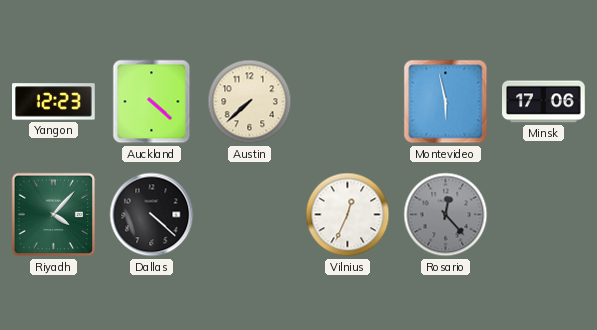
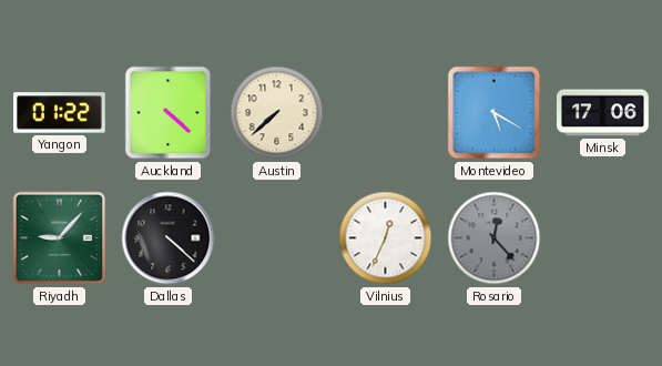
Yangon: 12:23 -> 01:22
Montevideo: 5:58 -> 5:20
Riyadh: 4:07 -> 9:07
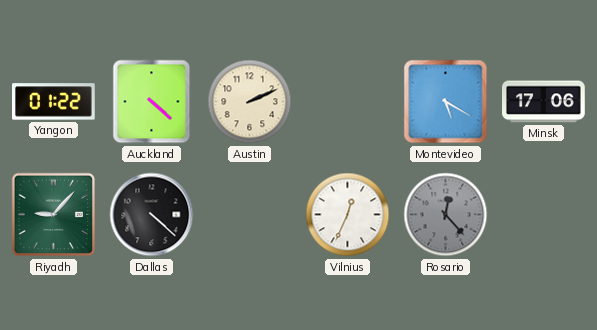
Austin: 7:38 -> 2:11
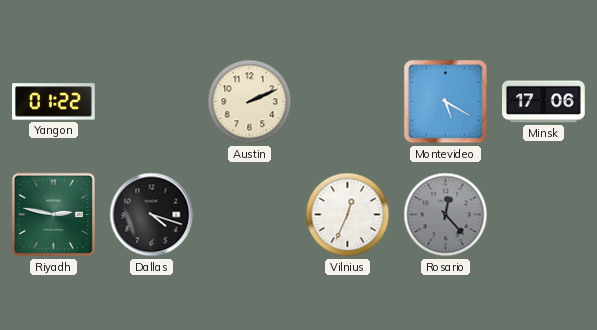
Auckland: 4:22 -> none
Riyadh: 9:07 -> 2:47
Dallas: 4:22 -> 4:18
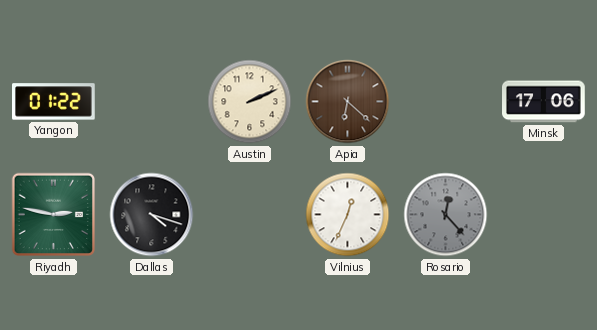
Apia: none -> 6:22
Montevideo: 5:20 -> none
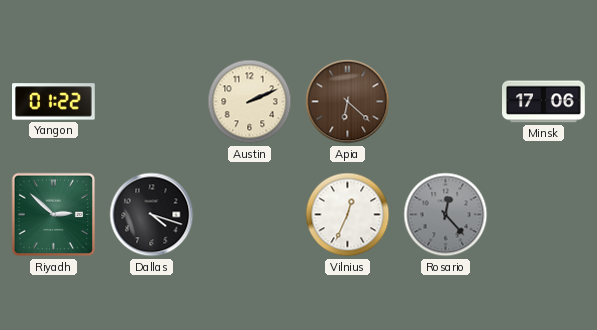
Riyadh: 2:47 -> 2:52
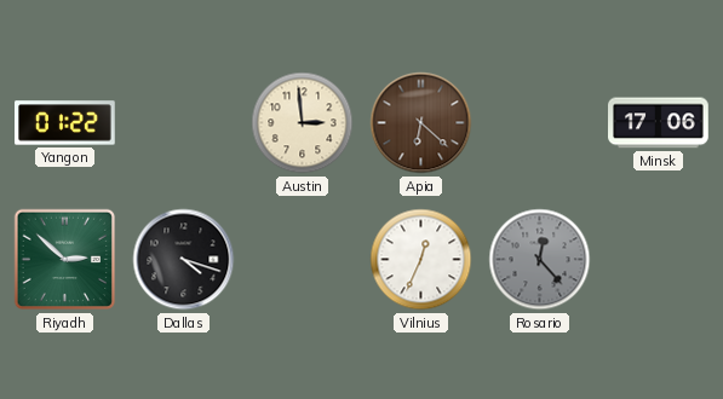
Austin: 2:11 -> 2:59
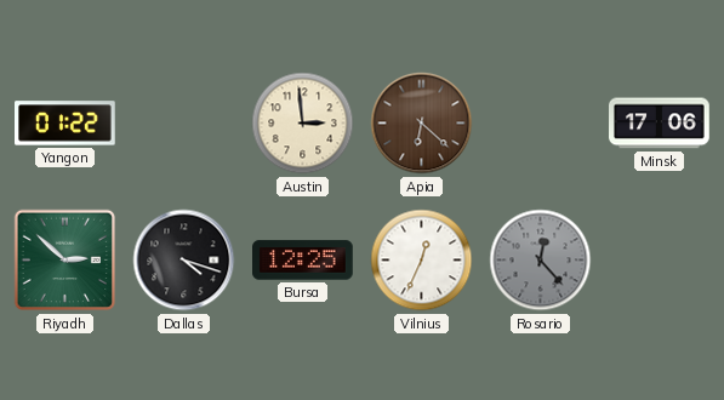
Bursa: none -> 12:25
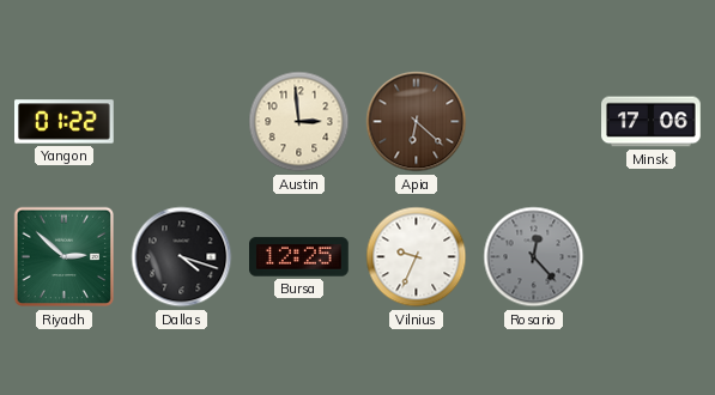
Vilnius: 12:34 -> 9:34
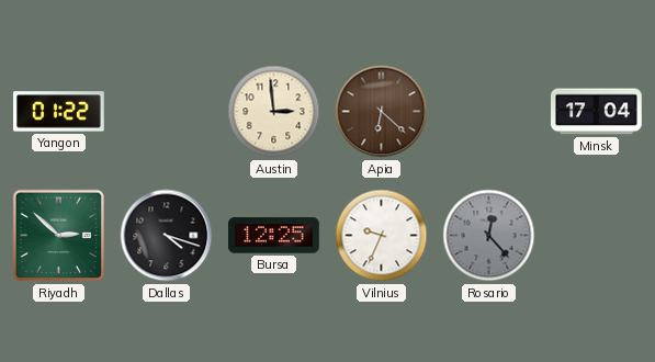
Minsk: 17:06 -> 17:04
